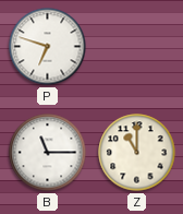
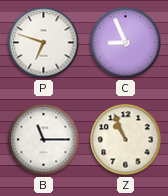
C: none -> 8:56
Z: 11:00 -> 10:56
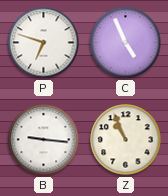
C: 8:56 -> 4:56
B: 11:15 -> 9:16
